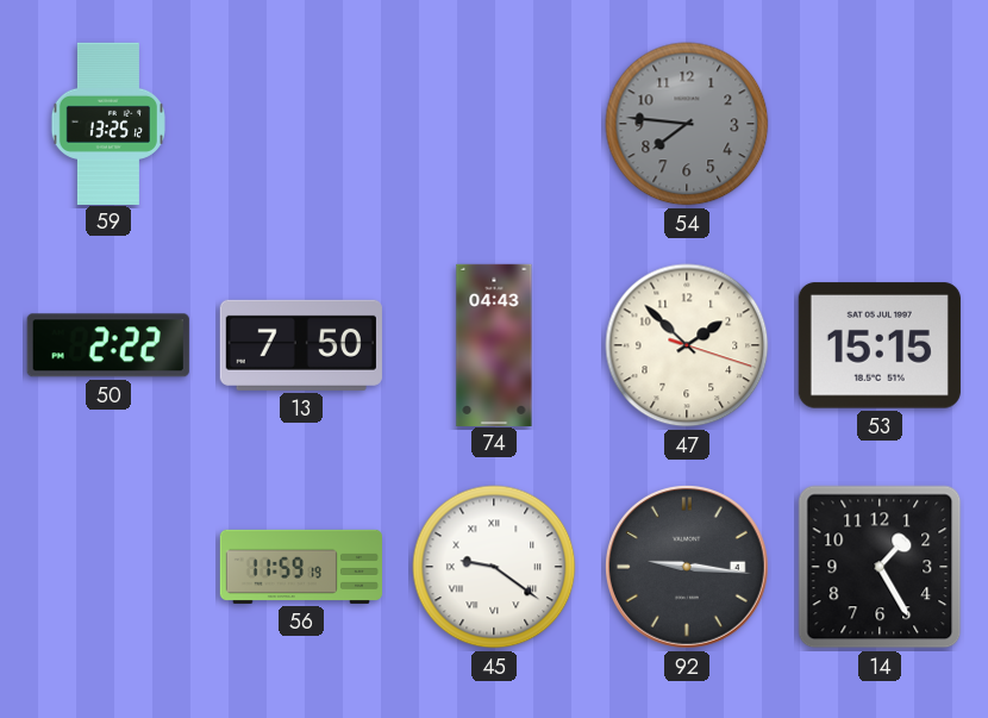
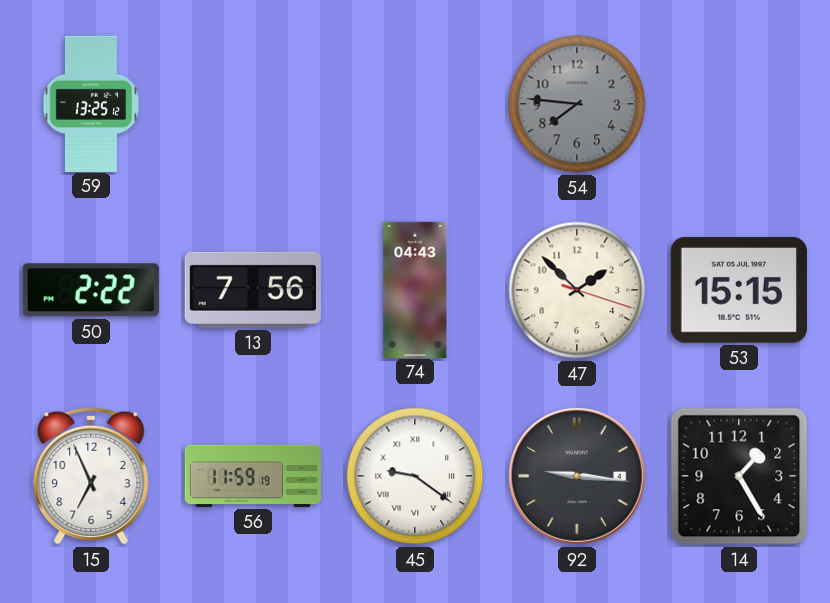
13: 7:50 -> 7:56
15: none -> 6:56
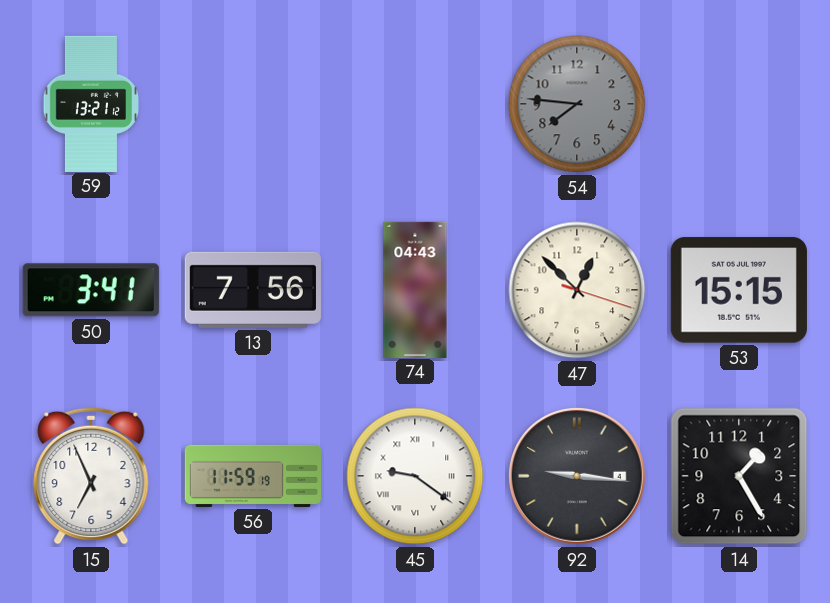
59: 13:25 -> 13:21
50: 2:22 -> 3:41
47: 1:52 -> 12:52
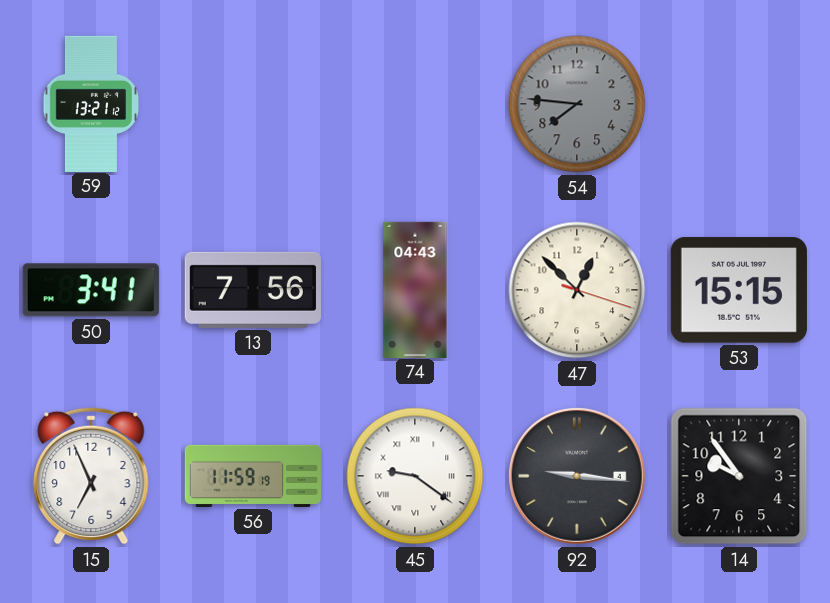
14: 1:25 -> 9:54
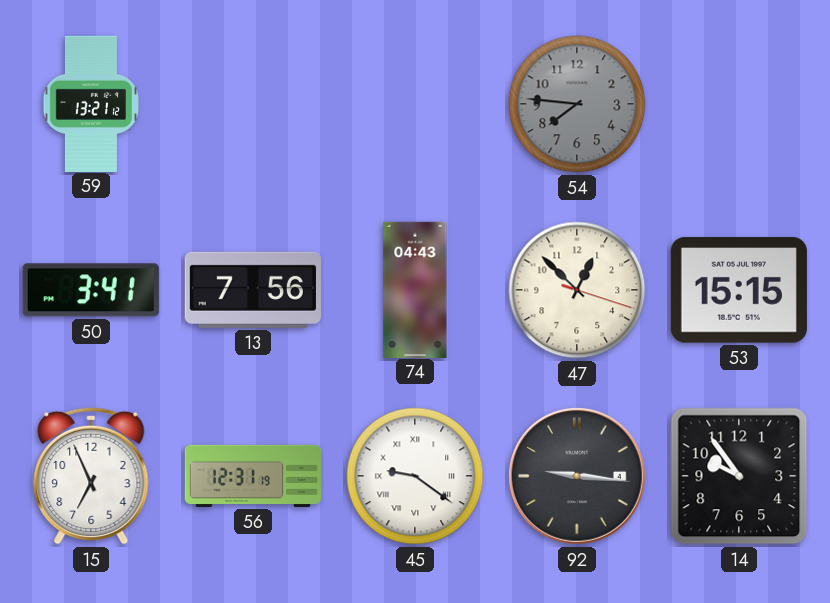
56: 11:59 -> 12:31
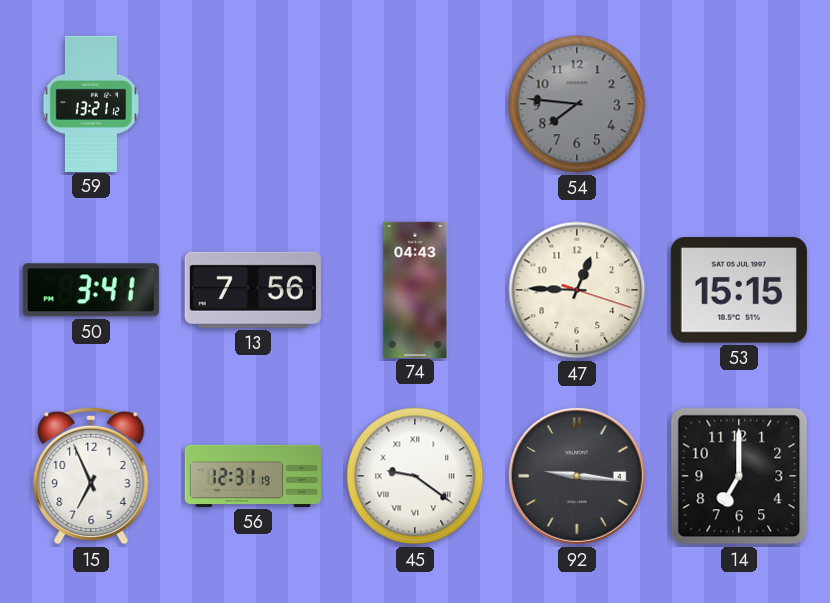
47: 12:52 -> 12:45
14: 9:54 -> 7:00
